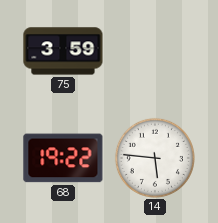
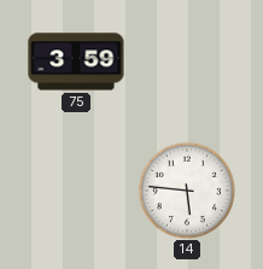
68: 19:22 -> none
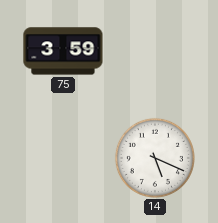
14: 5:46 -> 5:19
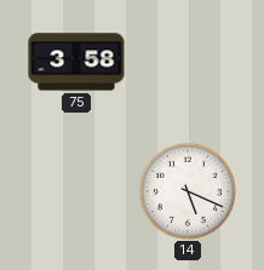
75: 3:59 -> 3:58
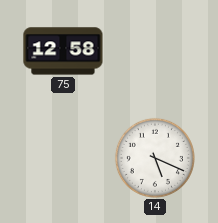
75: 3:58 -> 12:58
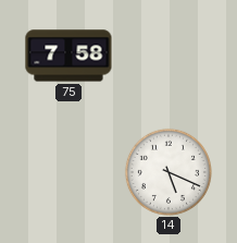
75: 12:58 -> 7:58
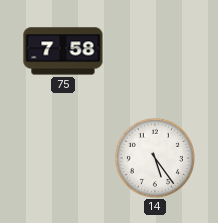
14: 5:19 -> 5:24
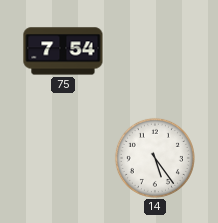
75: 7:58 -> 7:54
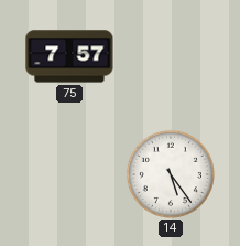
75: 7:54 -> 7:57
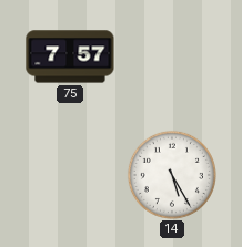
14: 5:24 -> 5:25
